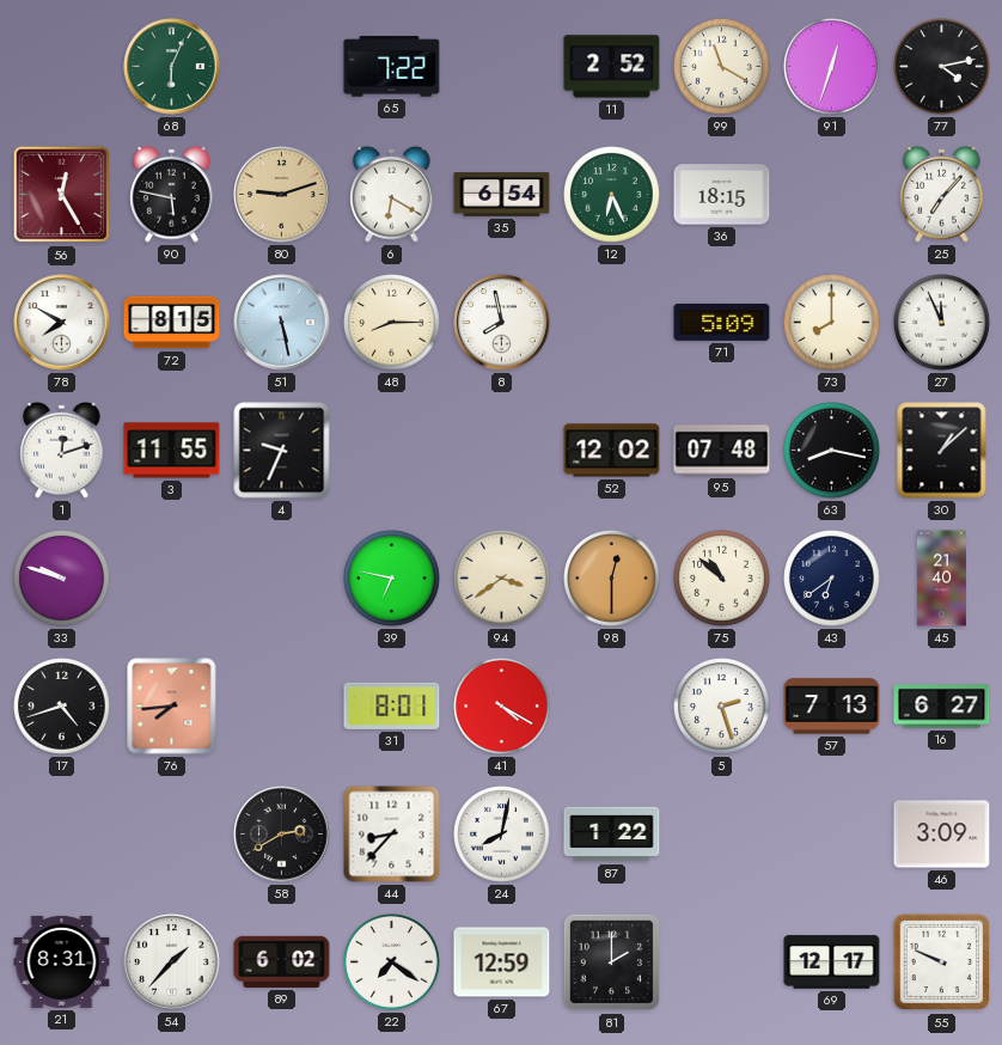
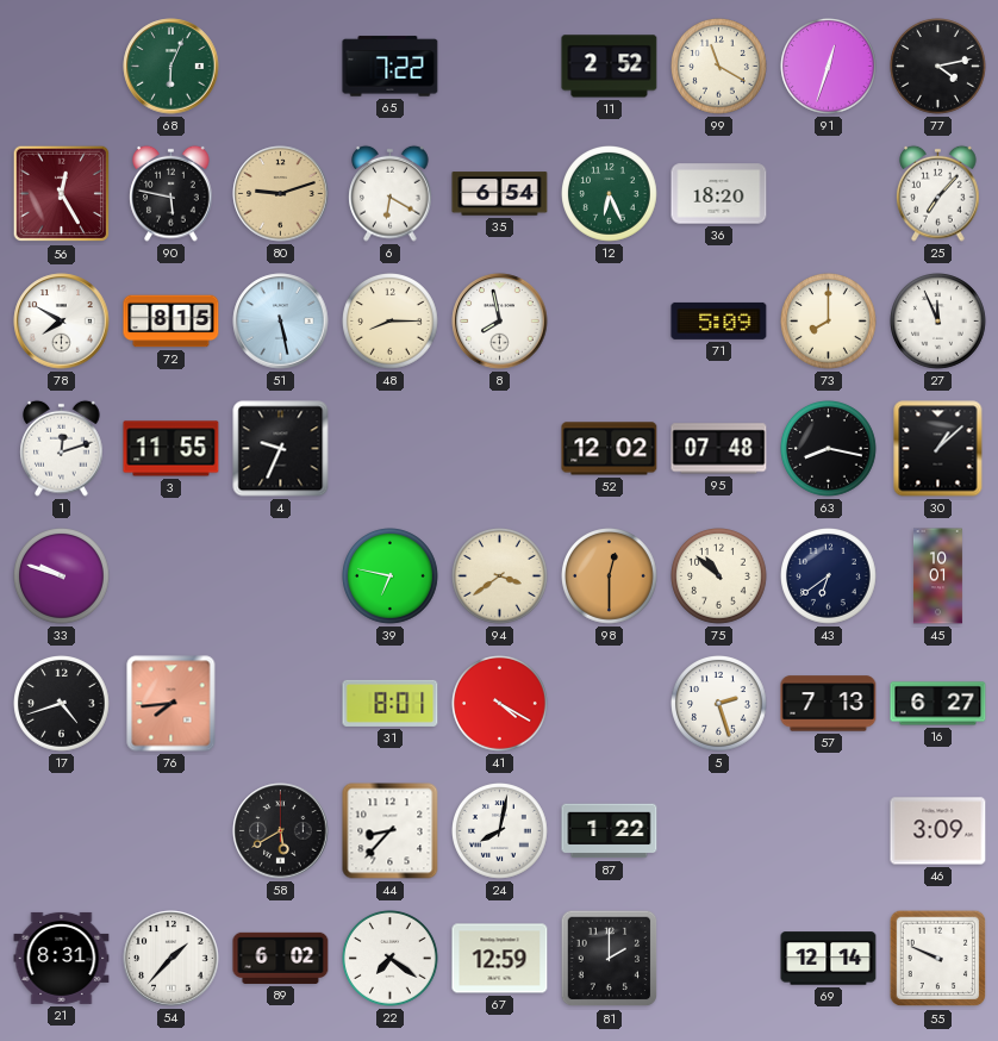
36: 18:15 -> 18:20
45: 21:40 -> 10:01
58: 2:40 -> 5:40
69: 12:17 -> 12:14
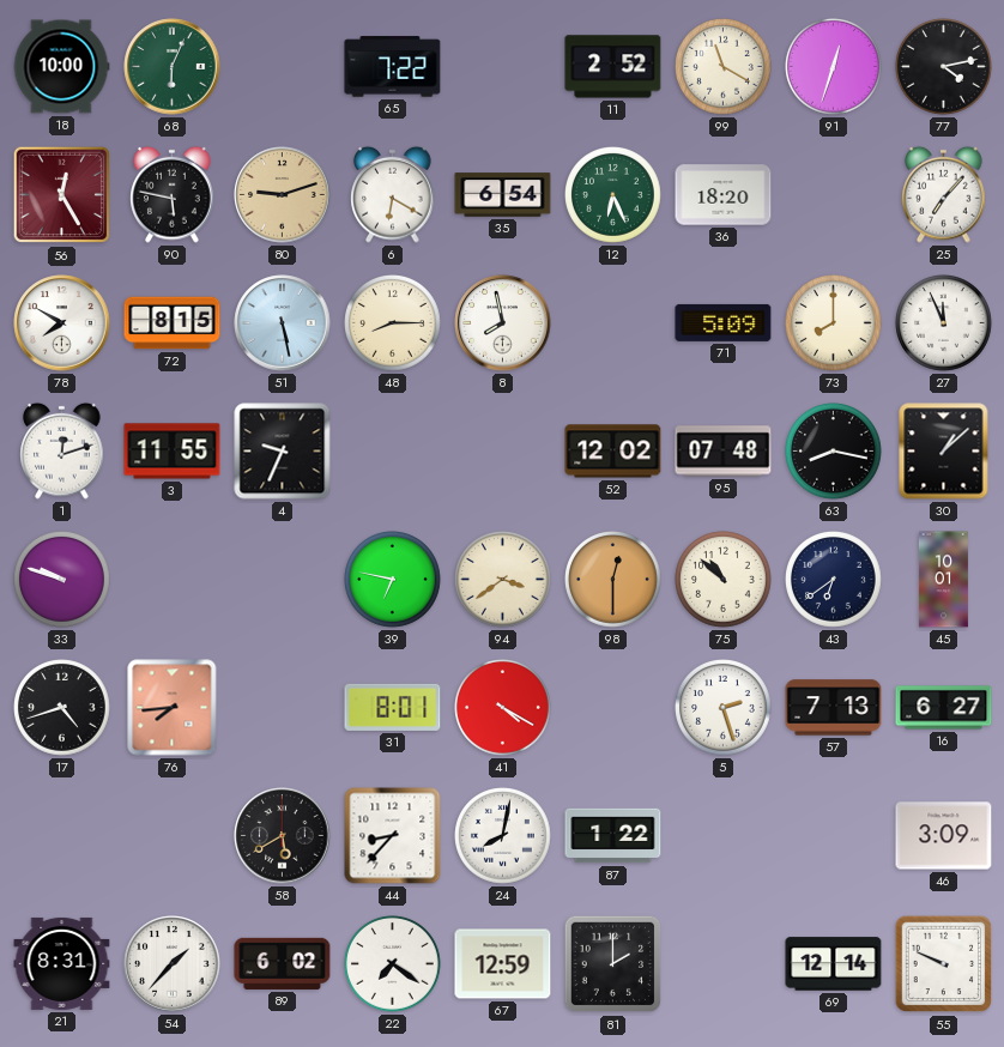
18: none -> 10:00
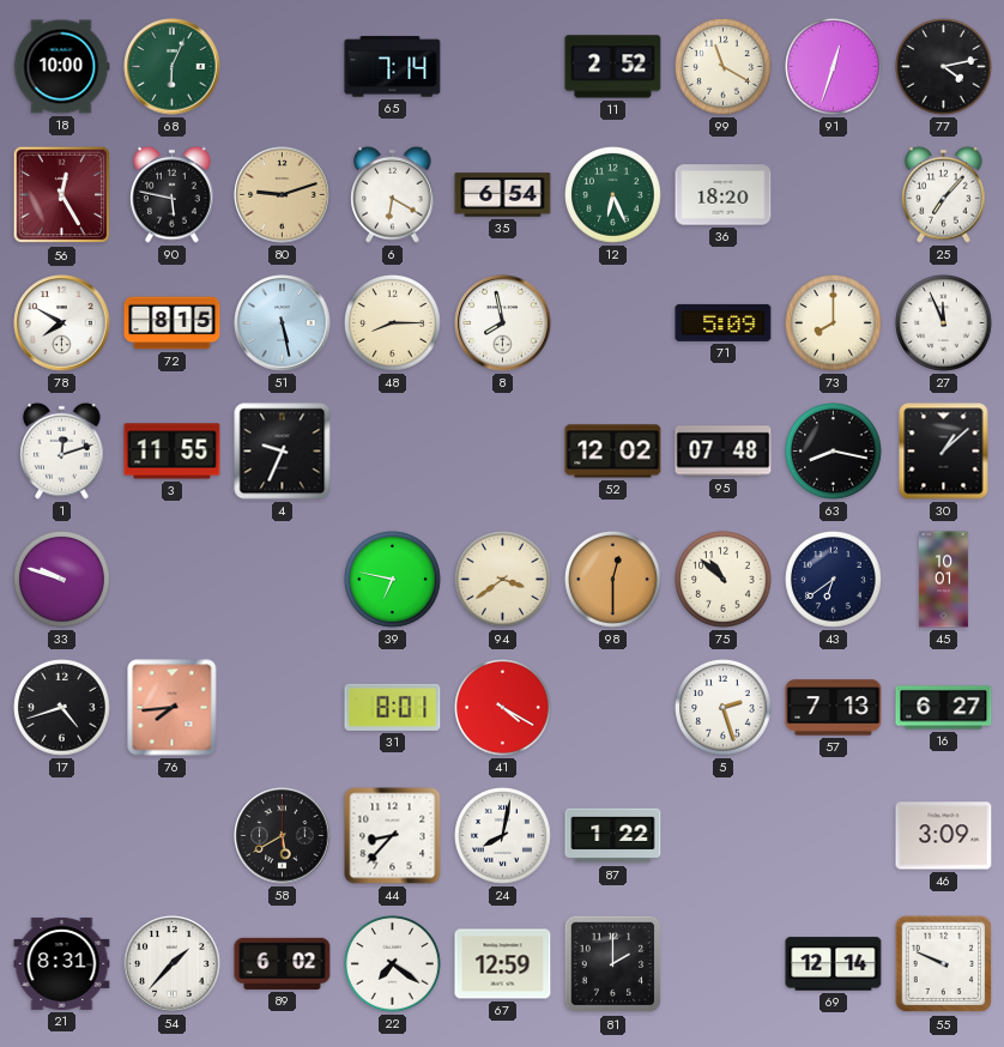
65: 7:22 -> 7:14
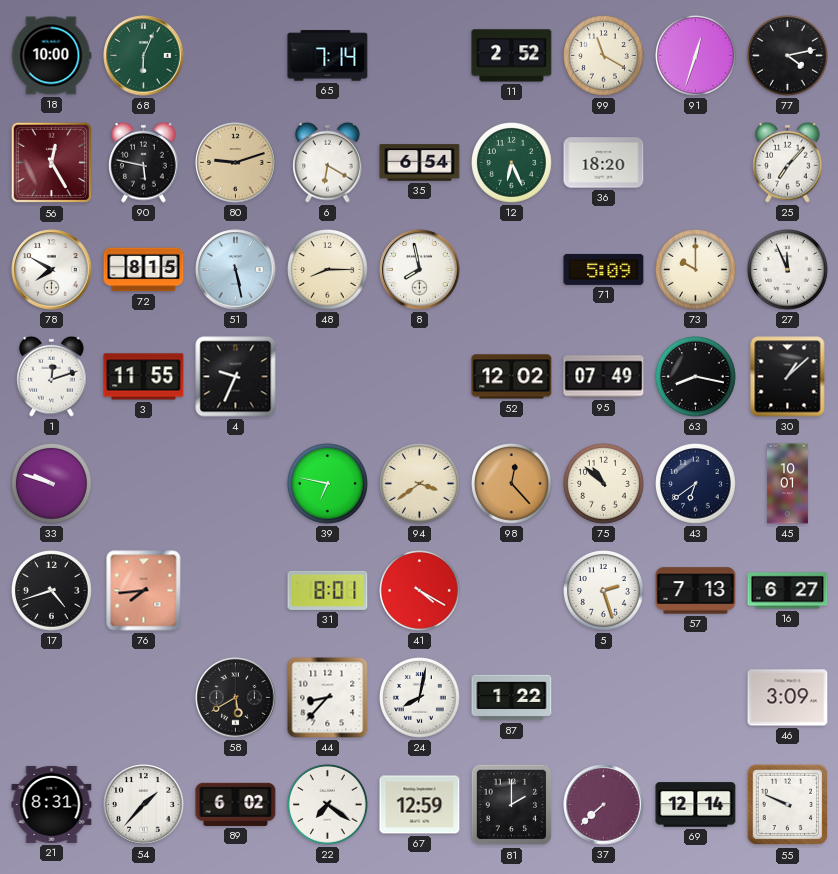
73: 8:00 -> 10:00
95: 07:48 -> 07:49
98: 12:30 -> 12:23
37: none -> 7:38
